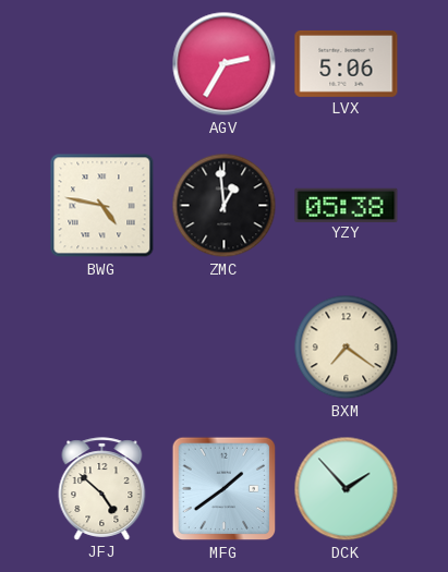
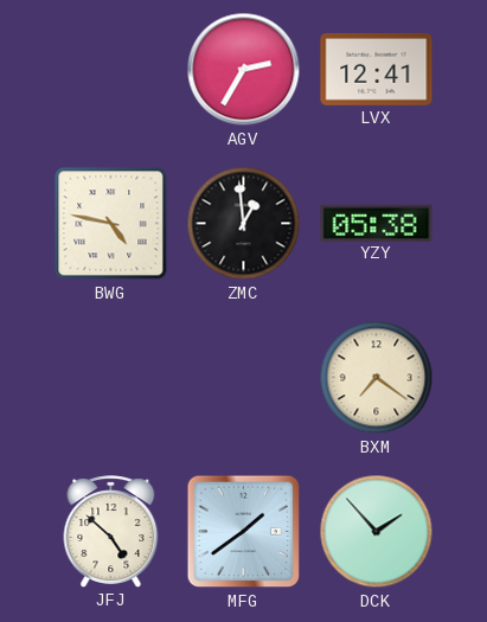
LVX: 5:06 -> 12:41
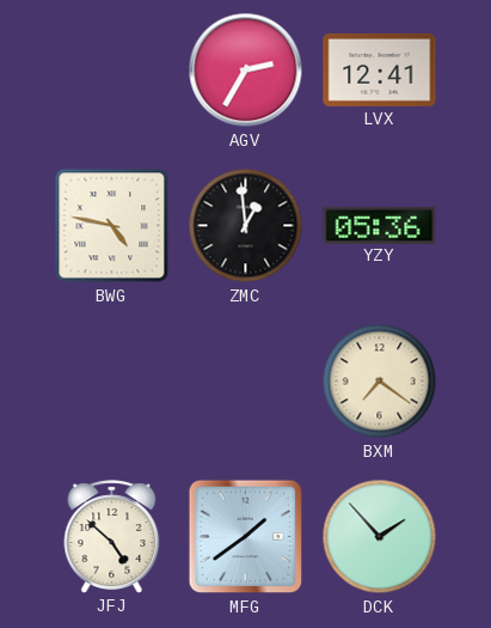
YZY: 05:38 -> 05:36
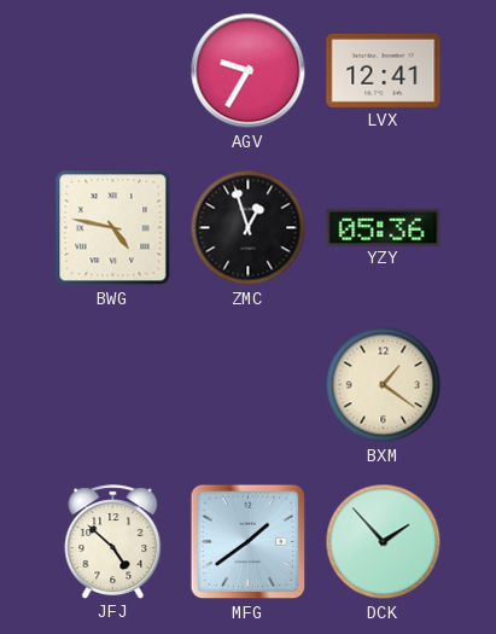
AGV: 2:35 -> 9:35
ZMC: 12:59 -> 12:57
BXM: 7:21 -> 1:21
